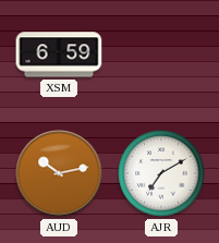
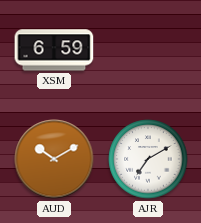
AUD: 10:13 -> 10:10
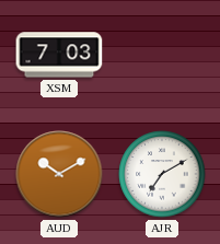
XSM: 6:59 -> 7:03
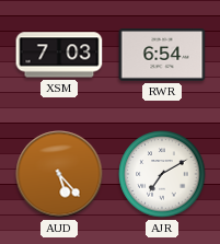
RWR: none -> 6:54
AUD: 10:10 -> 5:23
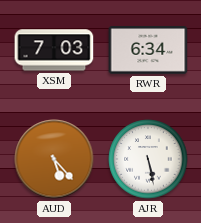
RWR: 6:54 -> 6:34
AJR: 7:10 -> 5:28
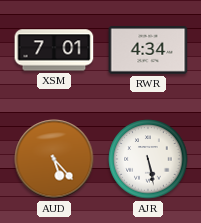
XSM: 7:03 -> 7:01
RWR: 6:34 -> 4:34
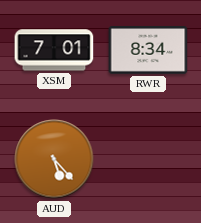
RWR: 4:34 -> 8:34
AJR: 5:28 -> none
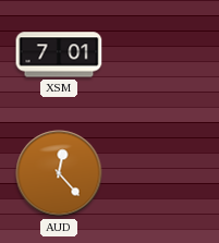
RWR: 8:34 -> none
AUD: 5:23 -> 12:23
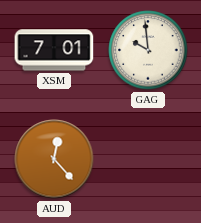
GAG: none -> 9:59
